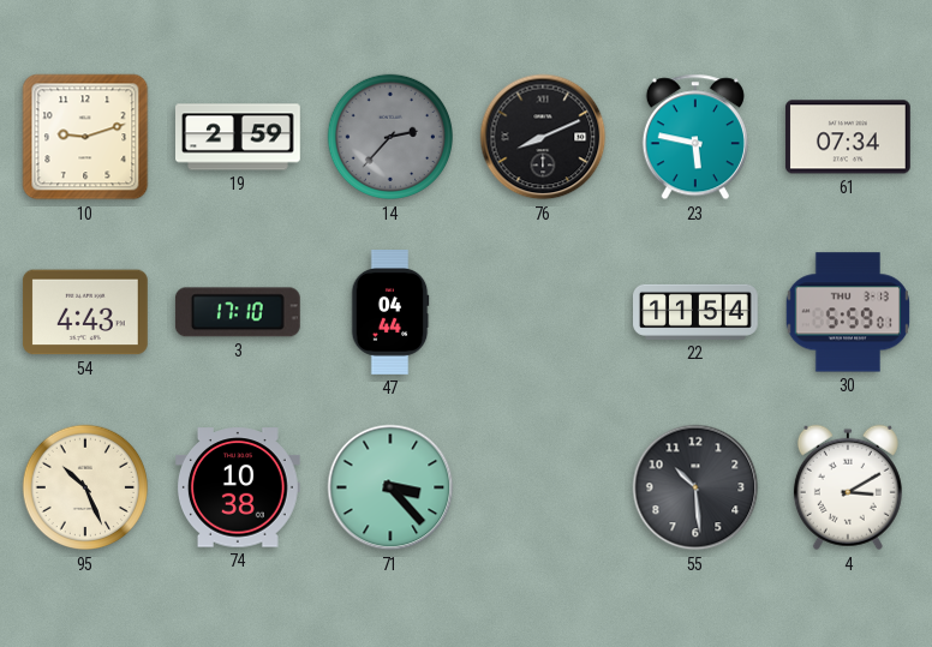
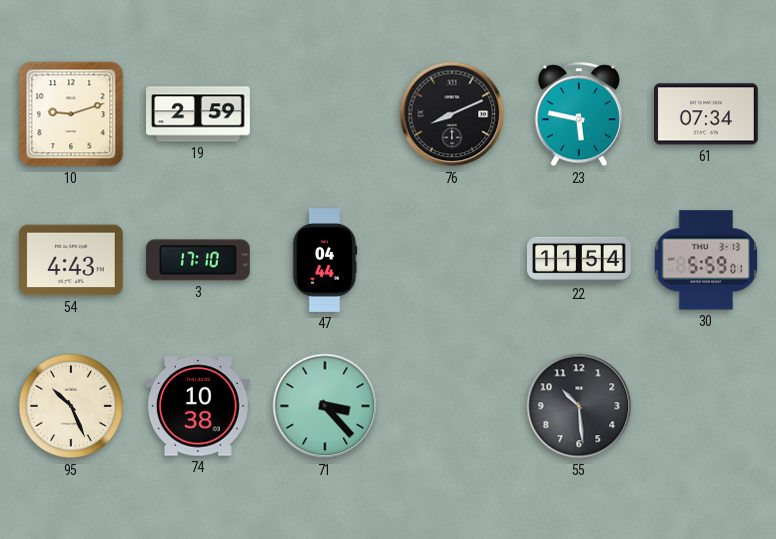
14: 2:37 -> none
4: 3:10 -> none
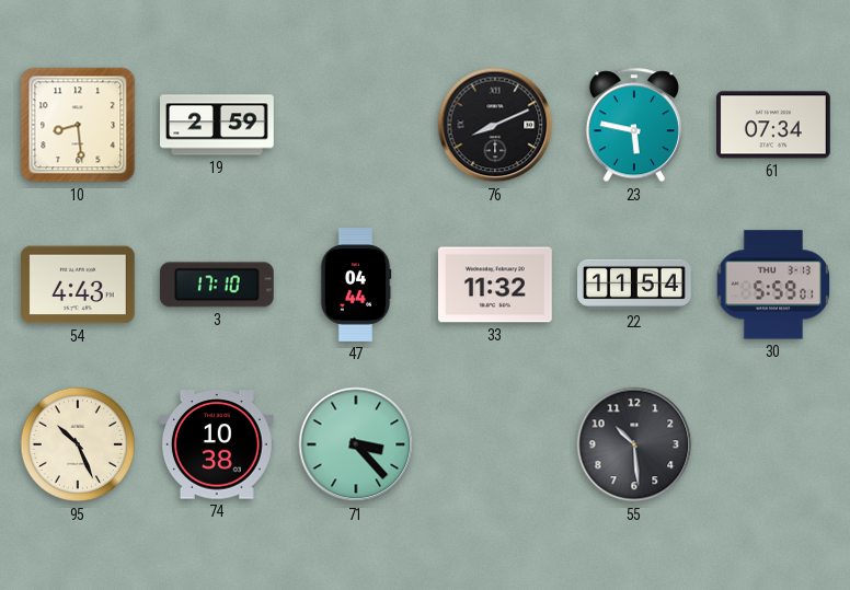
10: 9:12 -> 8:29
33: none -> 11:32
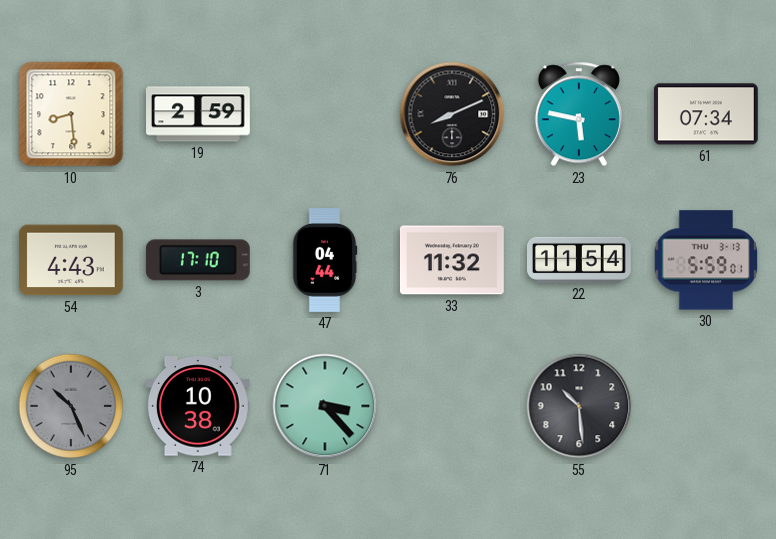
95 dial: cream -> grey
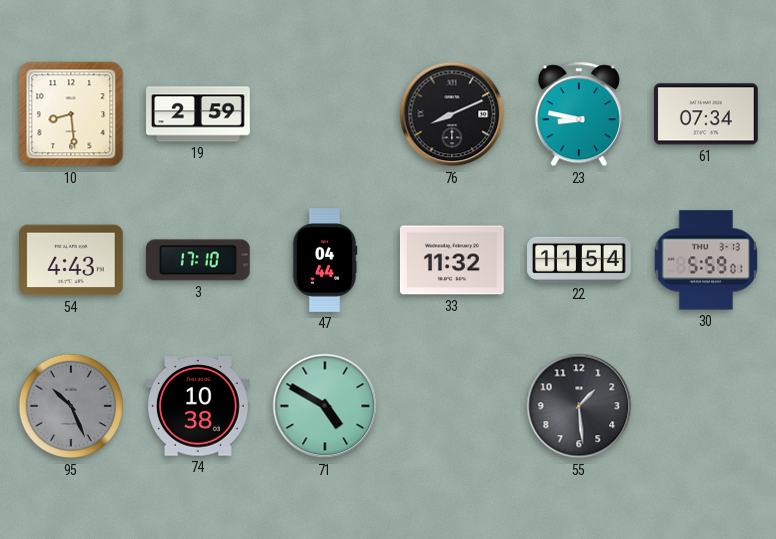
23: 5:47 -> 8:47
71: 3:23 -> 4:50
55: 10:29 -> 1:29
